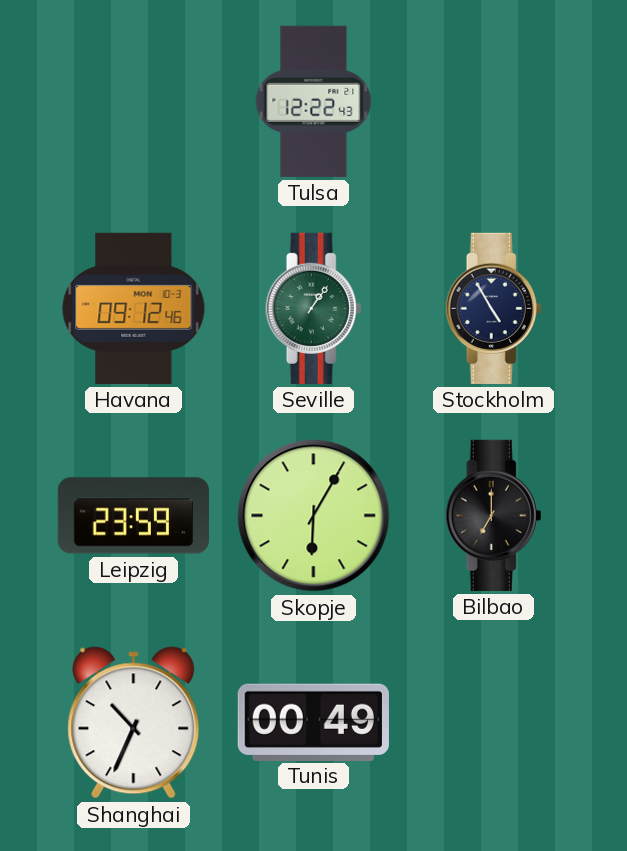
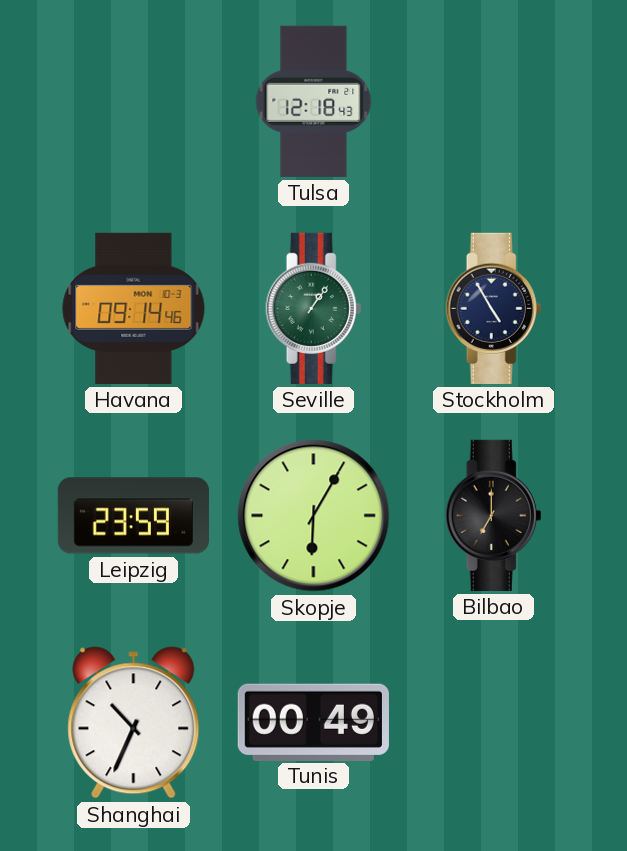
Tulsa: 12:22 -> 12:18
Havana: 09:12 -> 09:14
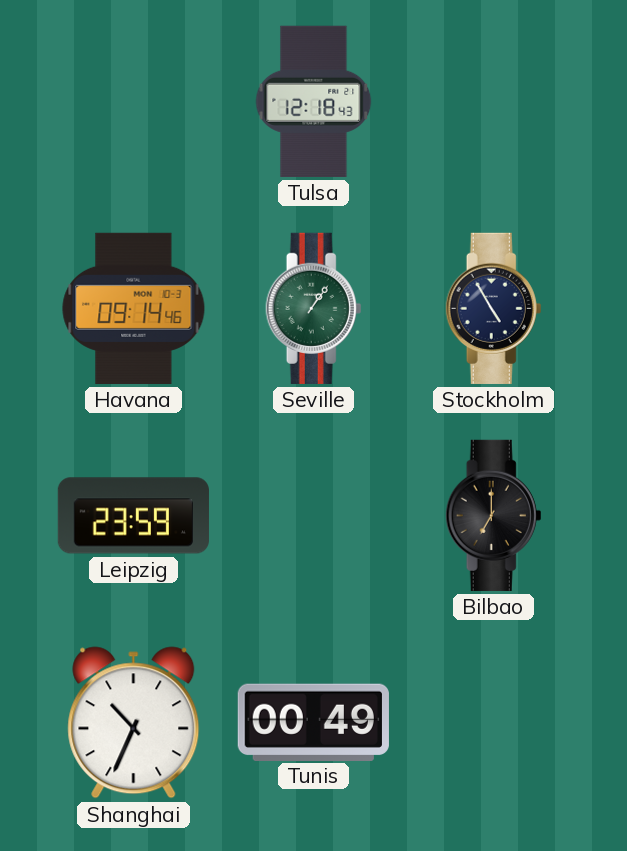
Skopje: 6:05 -> none
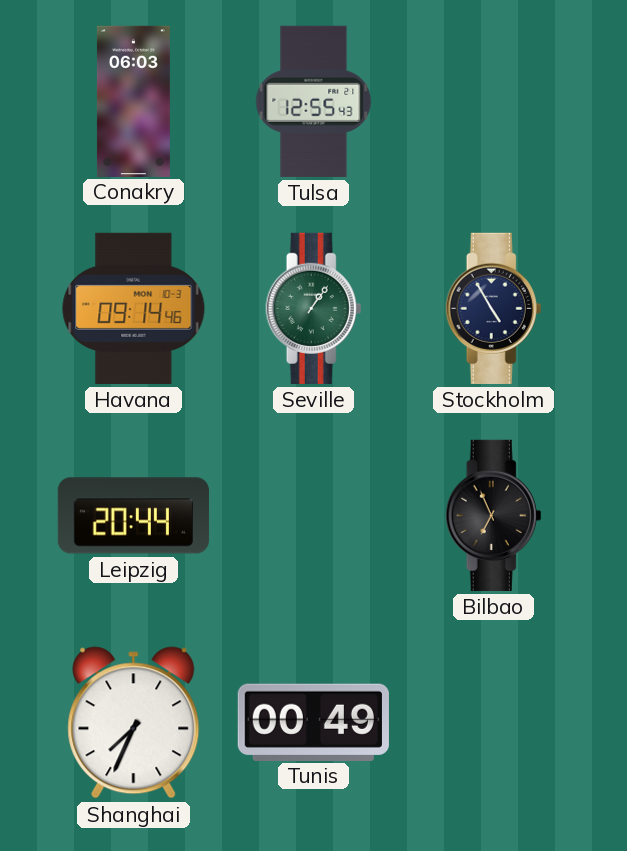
Conakry: none -> 06:03
Tulsa: 12:18 -> 12:55
Leipzig: 23:59 -> 20:44
Bilbao: 7:00 -> 6:56
Shanghai: 10:34 -> 7:34
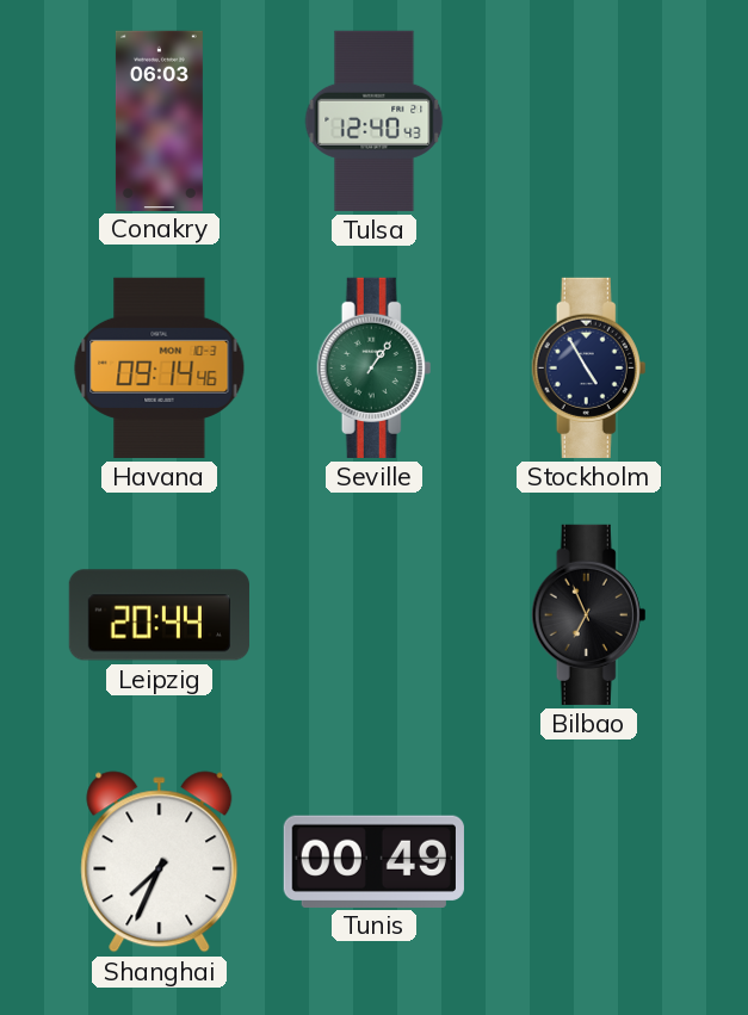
Tulsa: 12:55 -> 12:40
